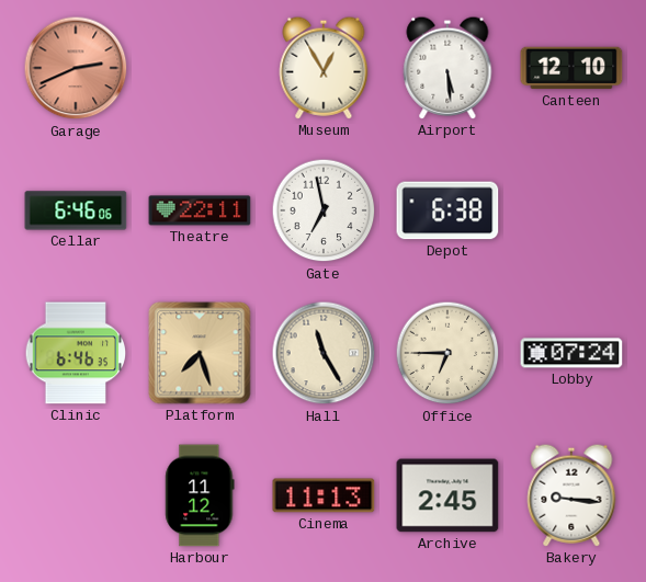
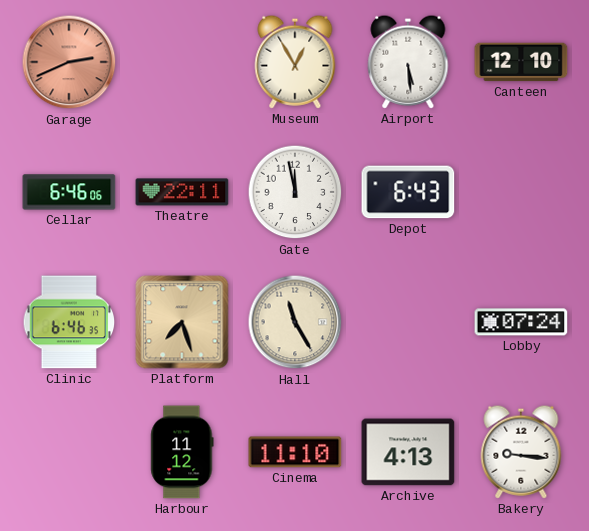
Gate: 6:58 -> 11:58
Depot: 6:38 -> 6:43
Office: 6:45 -> none
Cinema: 11:13 -> 11:10
Archive: 2:45 -> 4:13
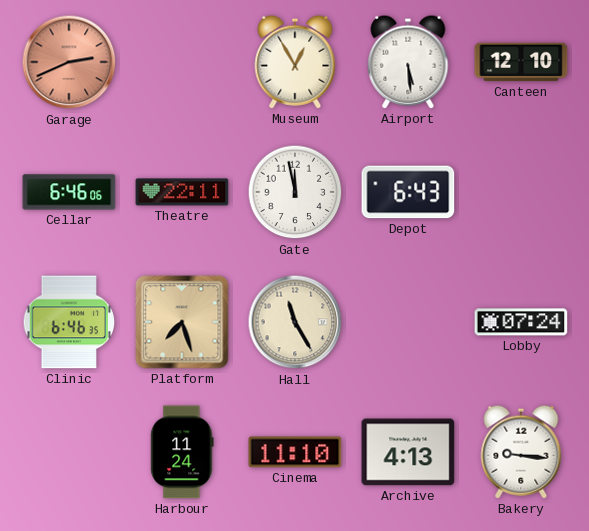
Harbour: 11:12 -> 11:24
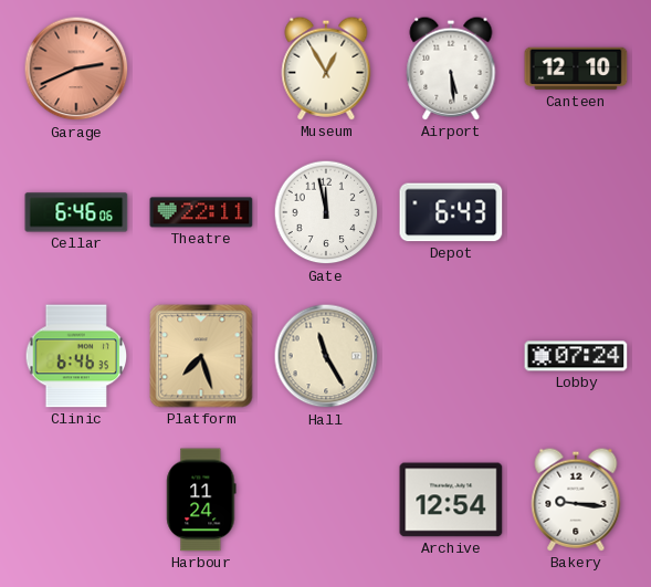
Cinema: 11:10 -> none
Archive: 4:13 -> 12:54
